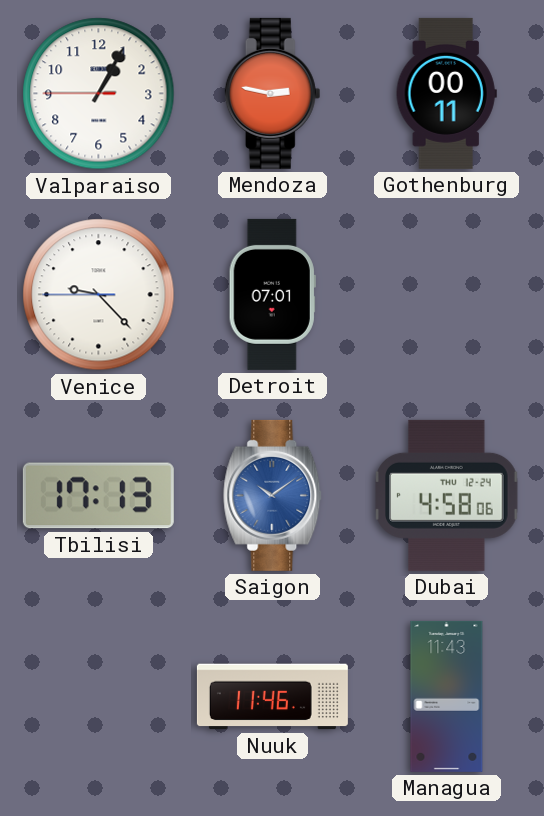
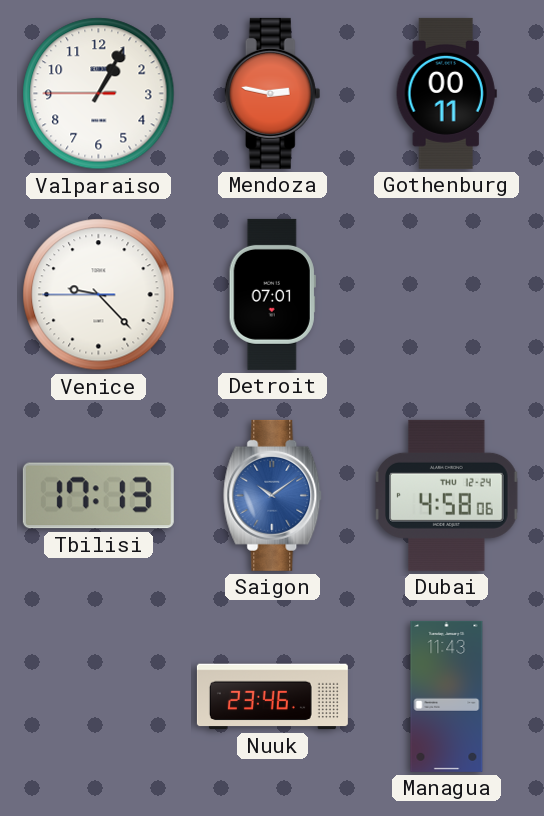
Nuuk: 11:46 -> 23:46
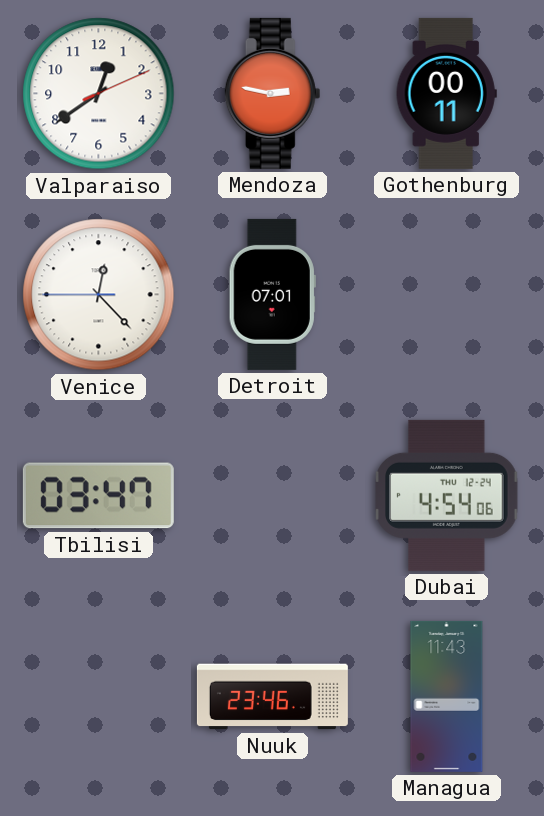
Valparaiso: 1:04 -> 12:39
Venice: 9:22 -> 12:22
Tbilisi: 17:13 -> 03:47
Saigon: 10:09 -> none
Dubai: 4:58 -> 4:54
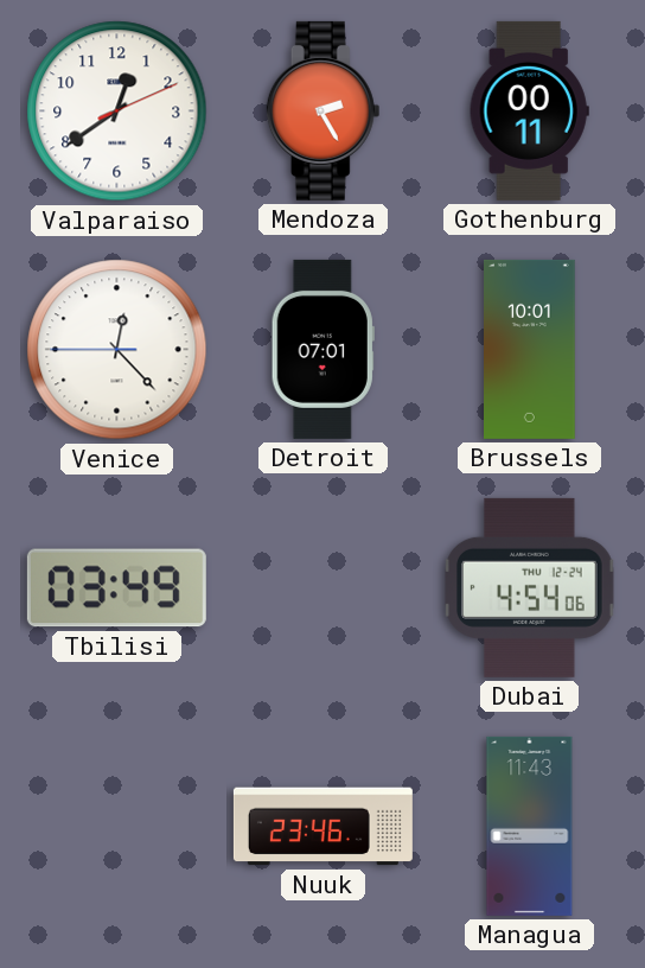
Mendoza: 2:47 -> 2:25
Brussels: none -> 10:01
Tbilisi: 03:47 -> 03:49
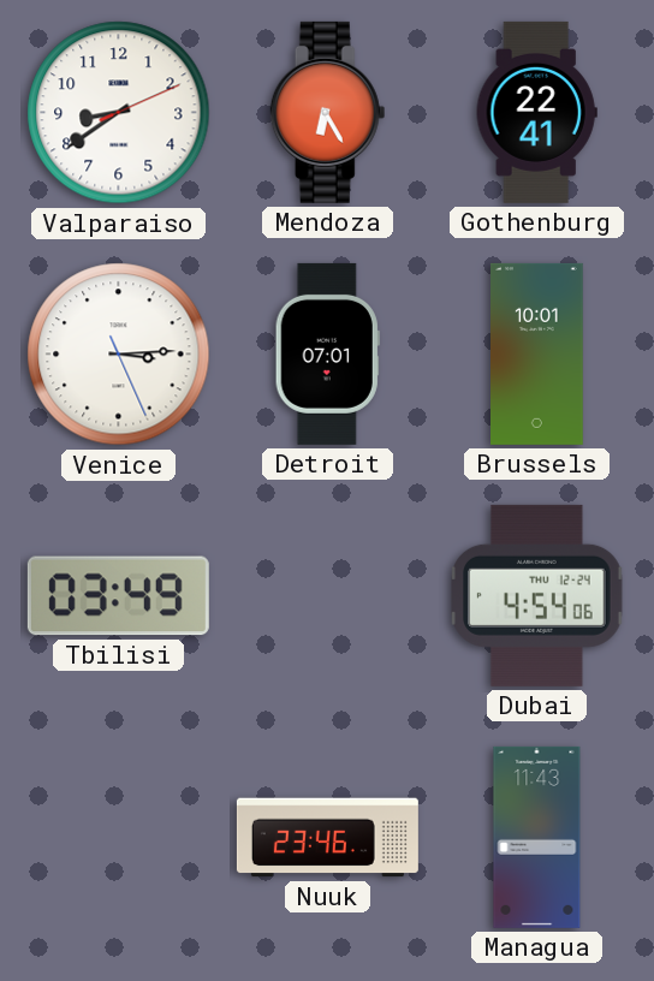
Valparaiso: 12:39 -> 8:39
Mendoza: 2:25 -> 6:25
Gothenburg: 00:11 -> 22:41
Venice: 12:22 -> 3:14
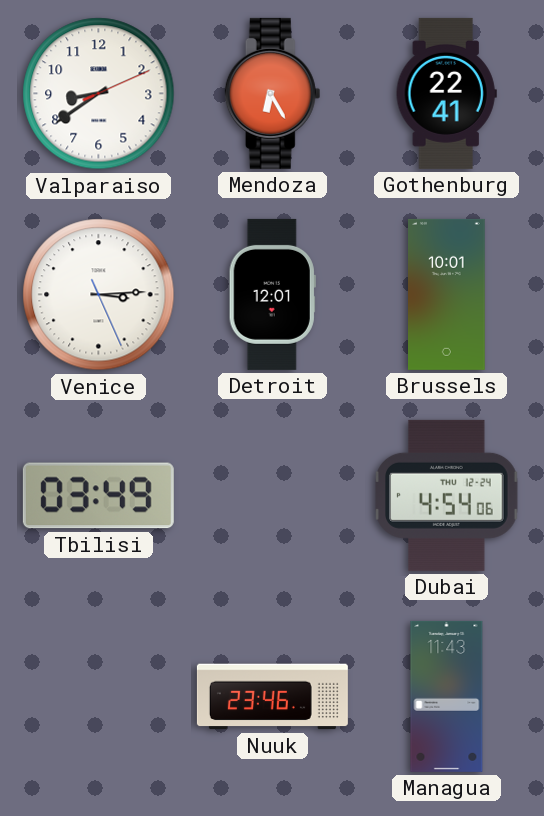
Detroit: 07:01 -> 12:01
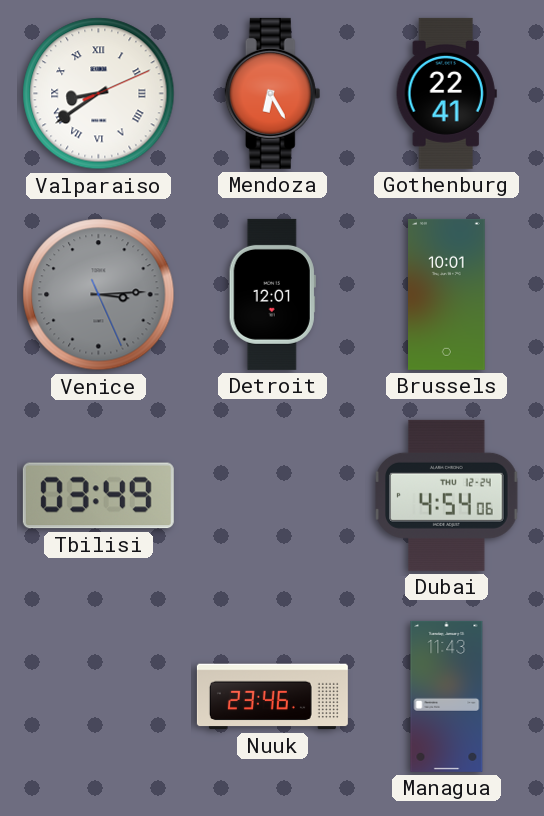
Valparaiso numerals: Arabic -> Roman
Venice dial: white -> grey
